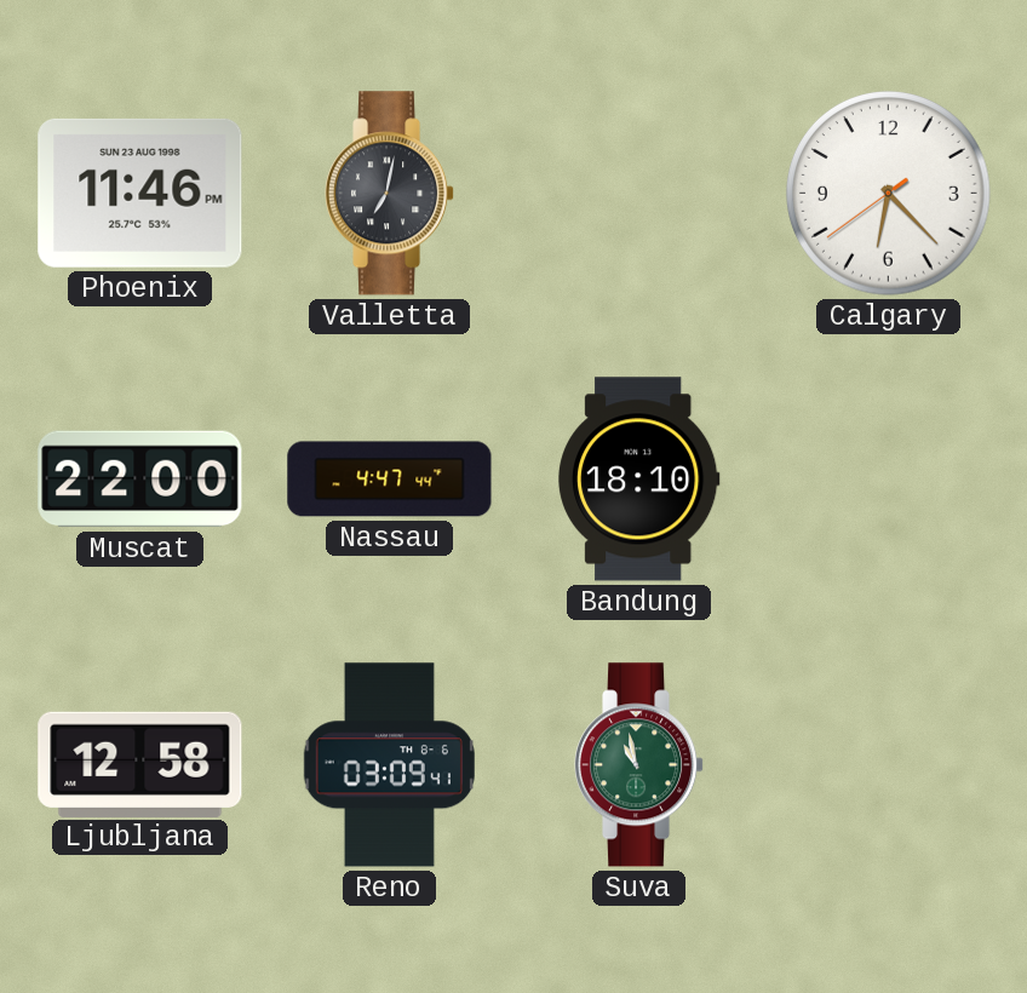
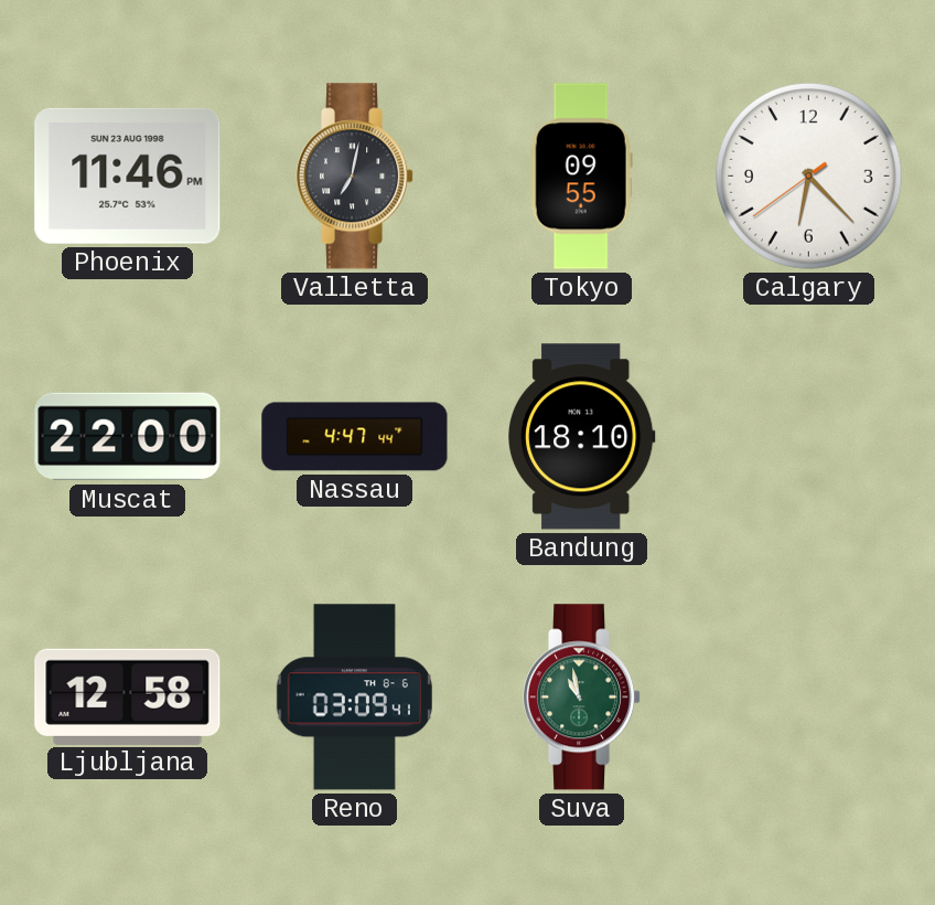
Tokyo: none -> 09:55
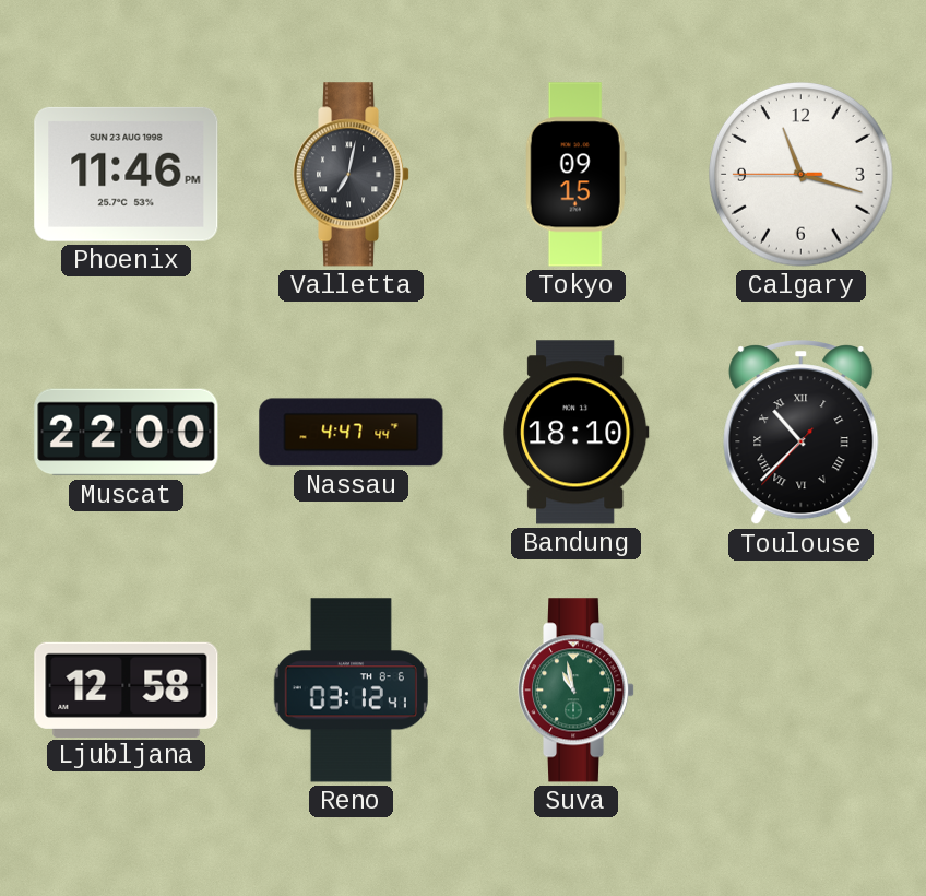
Tokyo: 09:55 -> 09:15
Calgary: 6:22 -> 11:17
Toulouse: none -> 10:37
Reno: 03:09 -> 03:12
